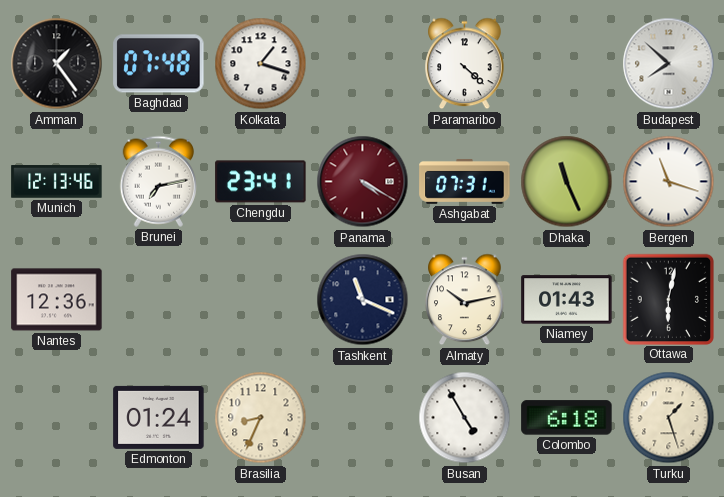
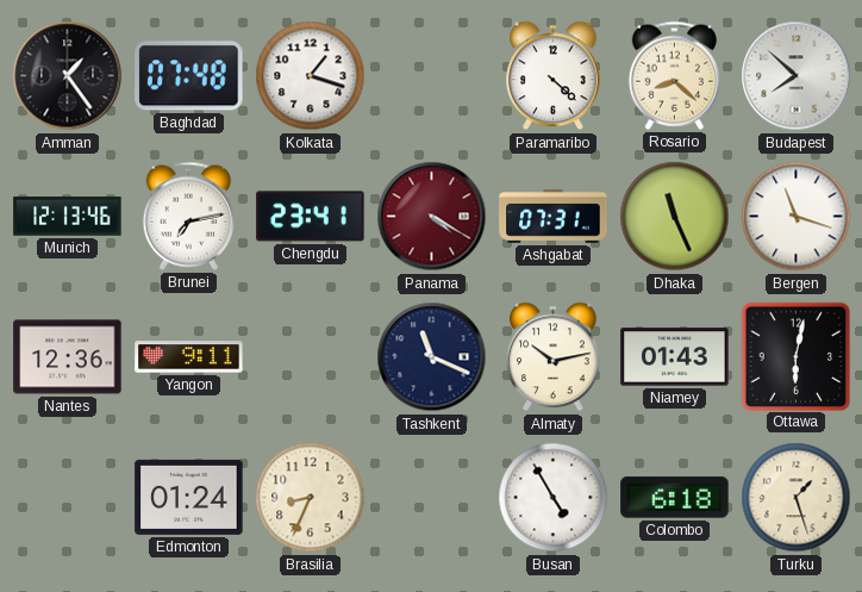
Rosario: none -> 8:22
Yangon: none -> 9:11
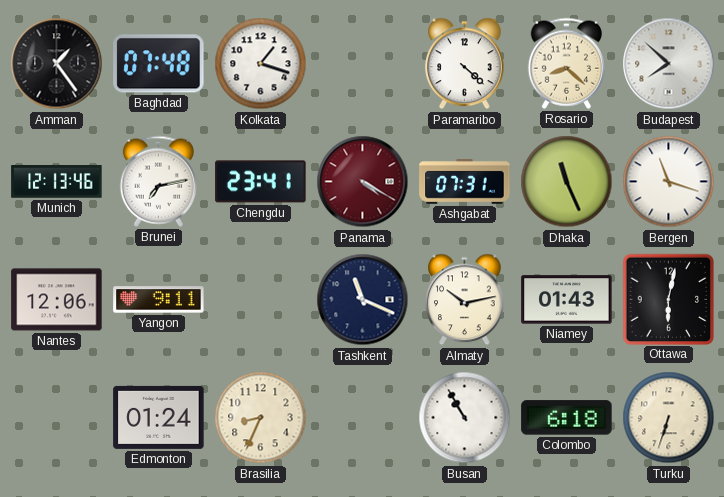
Nantes: 12:36 -> 12:06
Busan: 4:55 -> 10:55
Turku: 1:27 -> 6:33
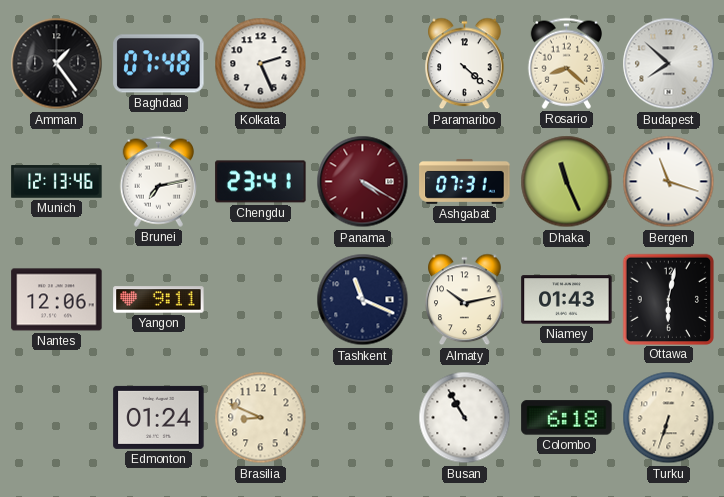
Kolkata: 1:18 -> 2:26
Brasilia: 8:34 -> 8:49
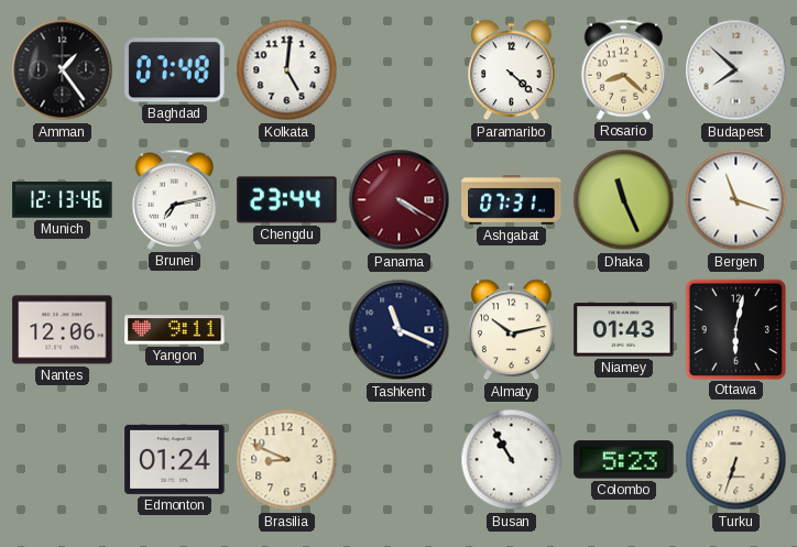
Kolkata: 2:26 -> 5:01
Chengdu: 23:41 -> 23:44
Colombo: 6:18 -> 5:23
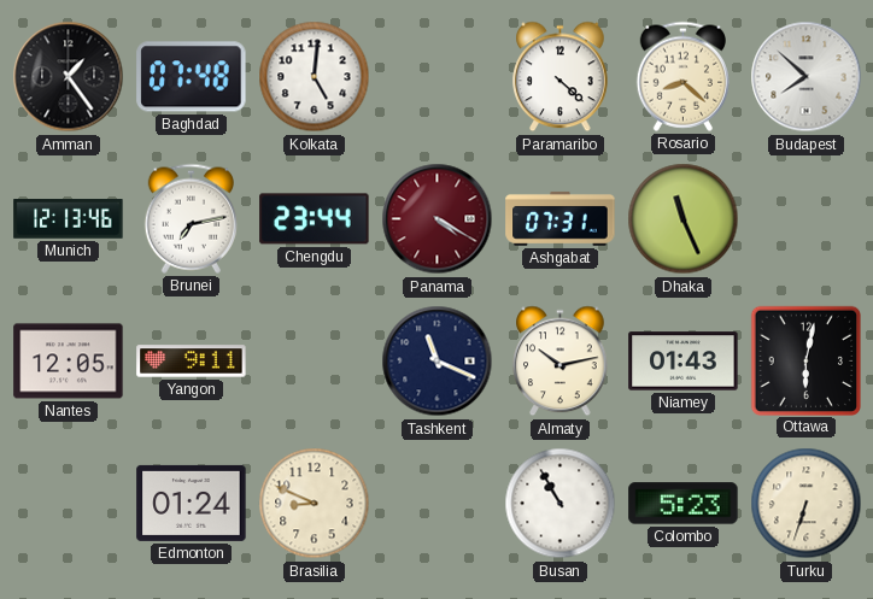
Bergen: 11:18 -> none
Nantes: 12:06 -> 12:05
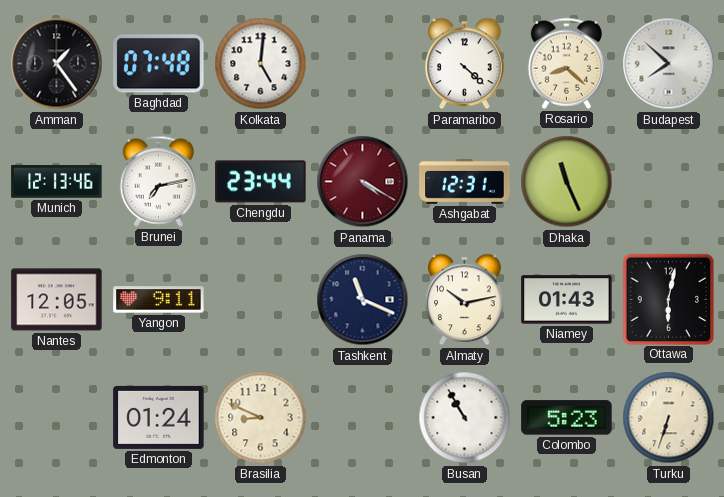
Ashgabat: 07:31 -> 12:31
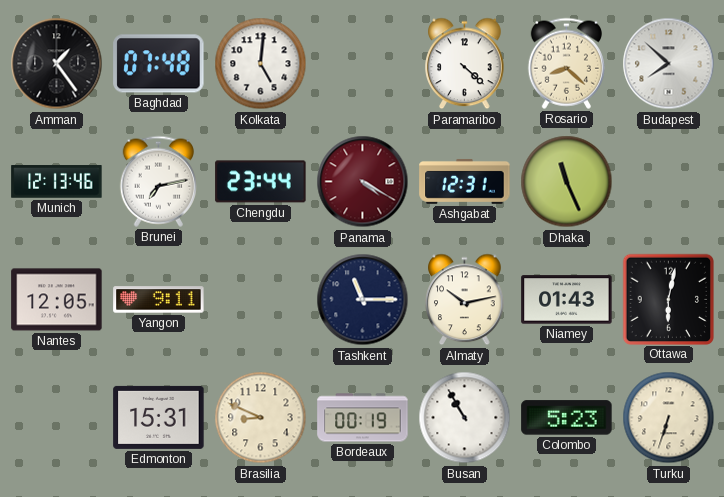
Tashkent: 11:19 -> 11:15
Edmonton: 01:24 -> 15:31
Bordeaux: none -> 00:19
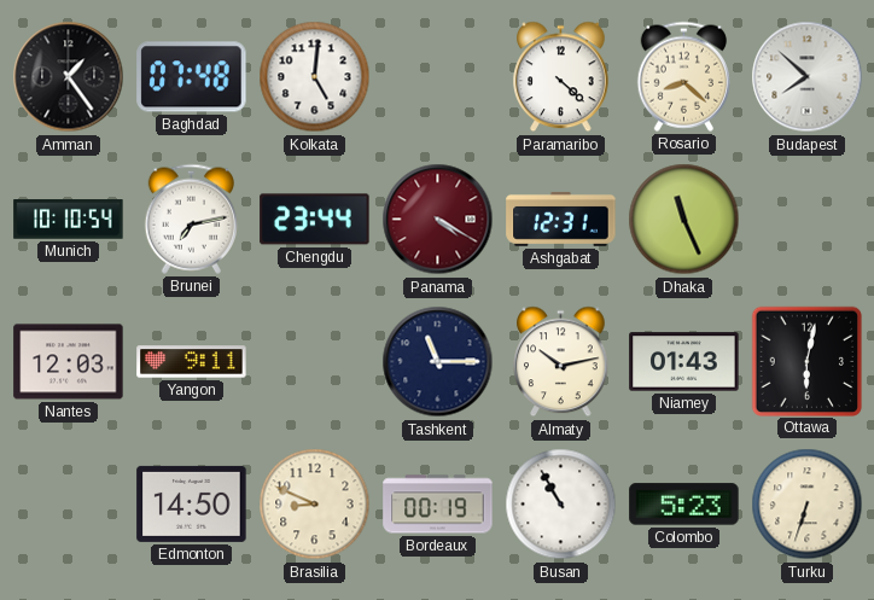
Munich: 12:13 -> 10:10
Nantes: 12:05 -> 12:03
Edmonton: 15:31 -> 14:50
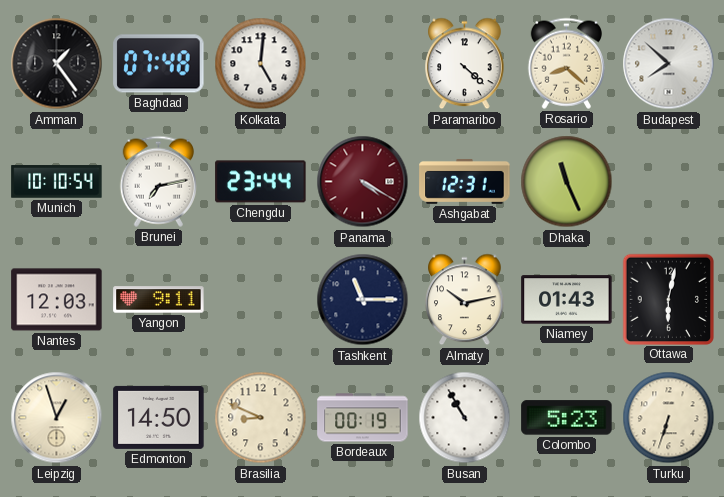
Leipzig: none -> 12:57
